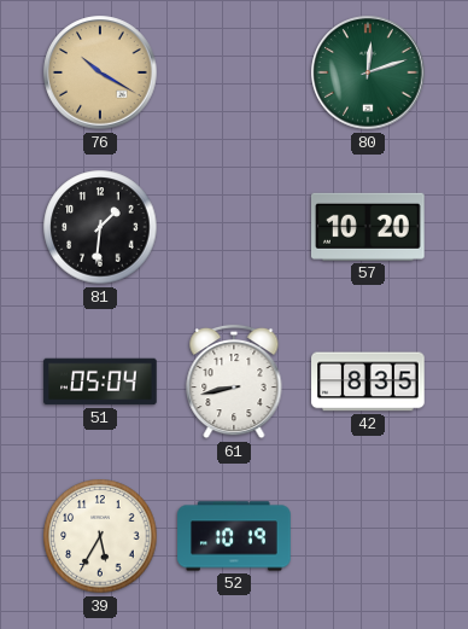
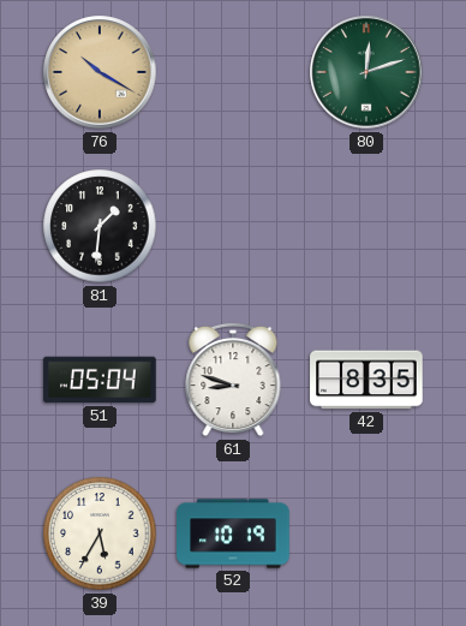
57: 10:20 -> none
61: 8:43 -> 8:48
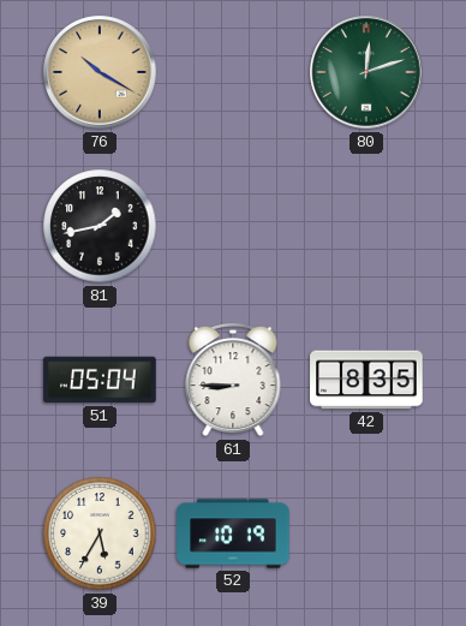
81: 1:31 -> 1:43
61: 8:48 -> 8:45
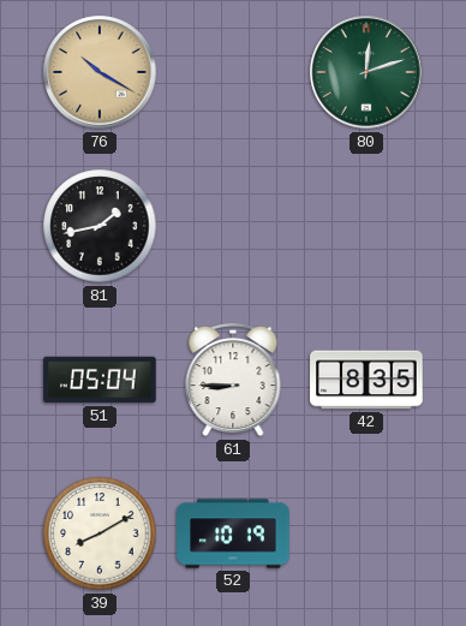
39: 5:35 -> 8:10
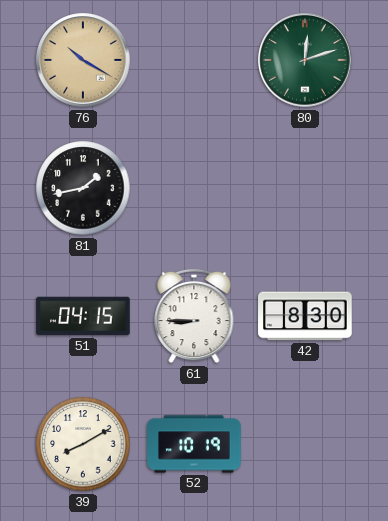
51: 05:04 -> 04:15
42: 8:35 -> 8:30
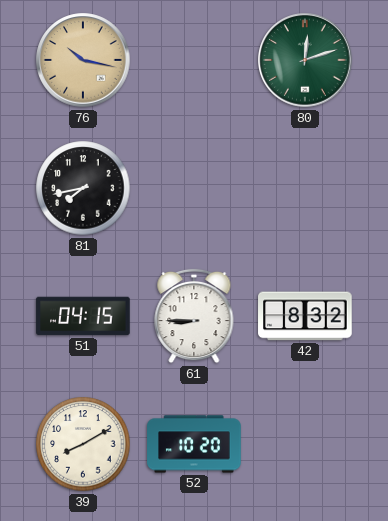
76: 10:20 -> 10:17
81: 1:43 -> 7:43
42: 8:30 -> 8:32
52: 10:19 -> 10:20
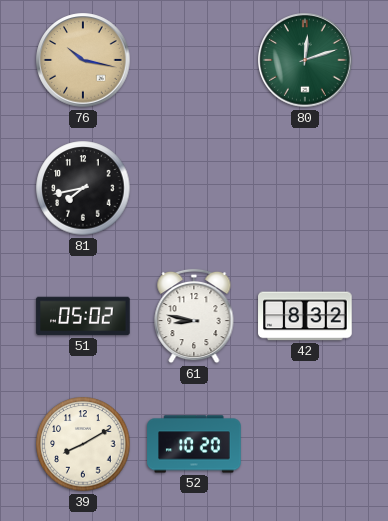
51: 04:15 -> 05:02
61: 8:45 -> 8:47
